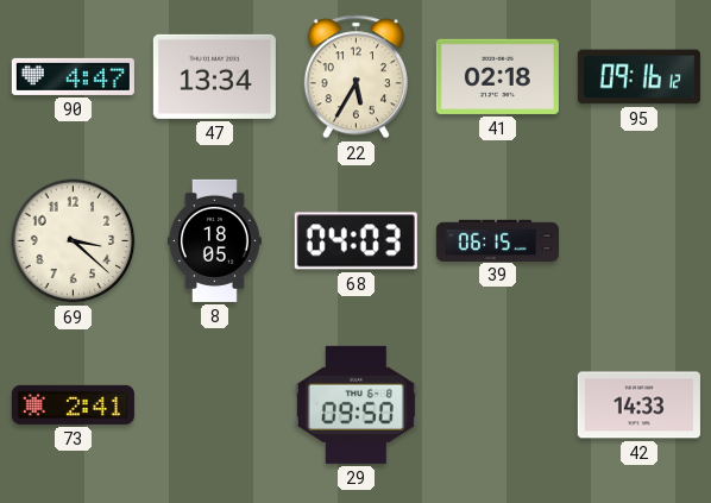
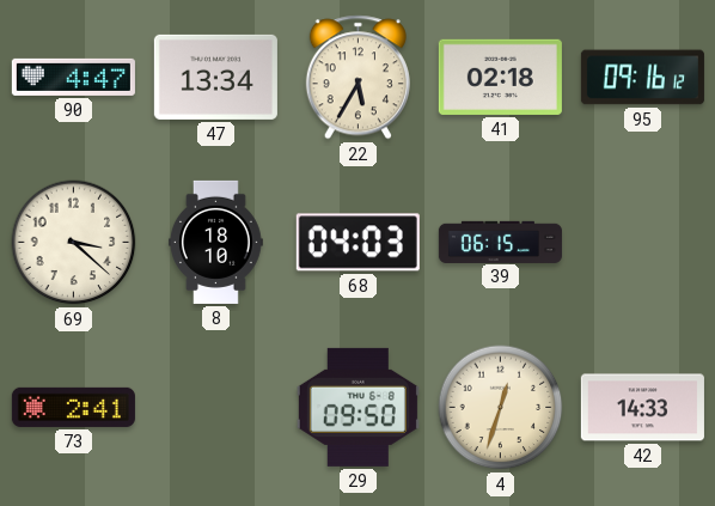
8: 18:05 -> 18:10
4: none -> 12:33
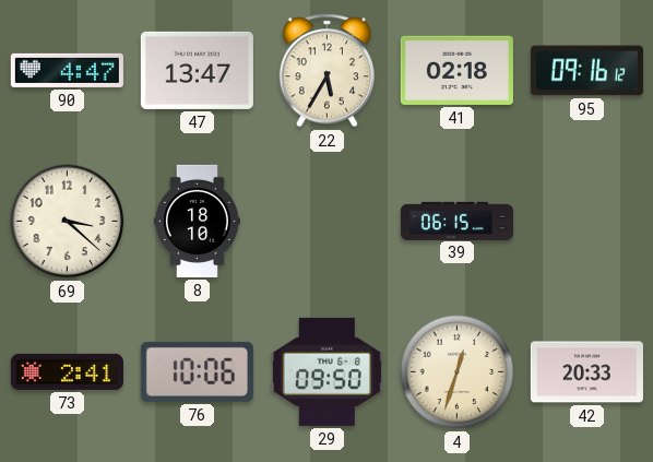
47: 13:34 -> 13:47
68: 04:03 -> none
76: none -> 10:06
42: 14:33 -> 20:33
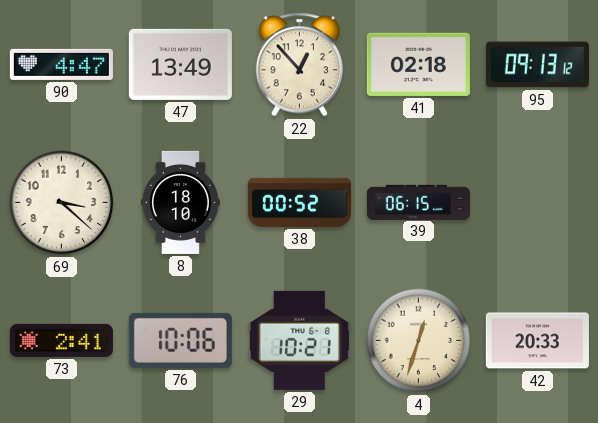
47: 13:47 -> 13:49
22: 5:35 -> 12:53
95: 09:16 -> 09:13
38: none -> 00:52
29: 09:50 -> 10:21
